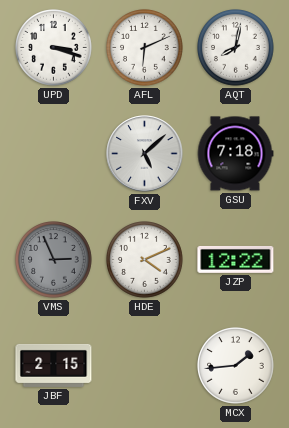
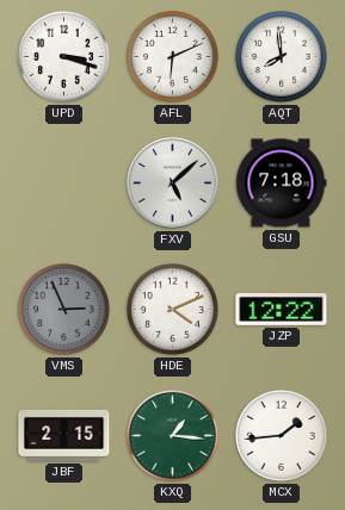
AQT: 8:02 -> 7:59
KXQ: none -> 1:16
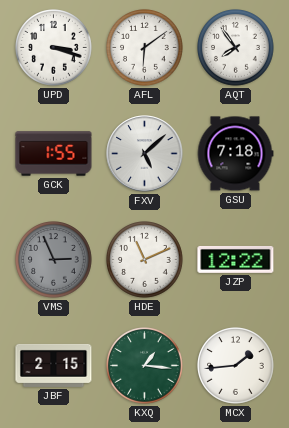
AFL: 6:11 -> 6:09
AQT: 7:59 -> 7:54
GCK: none -> 1:55
HDE: 4:11 -> 11:11
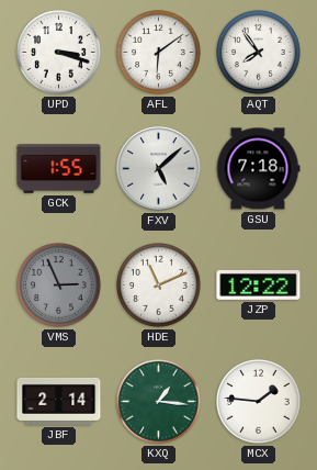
JBF: 2:15 -> 2:14
MCX: 1:44 -> 1:46
